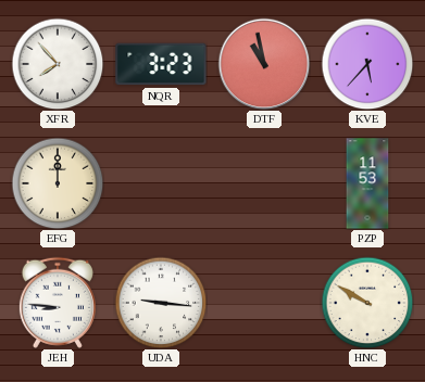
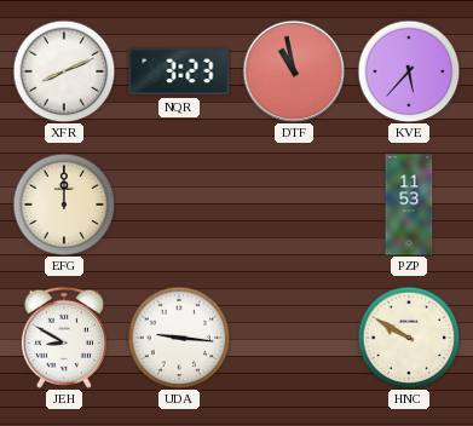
XFR: 7:53 -> 8:11
JEH: 8:46 -> 8:50
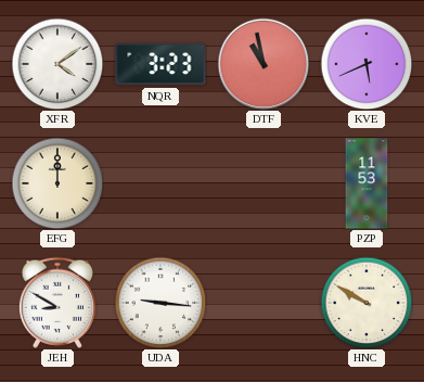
XFR: 8:11 -> 4:09
KVE: 5:37 -> 5:41
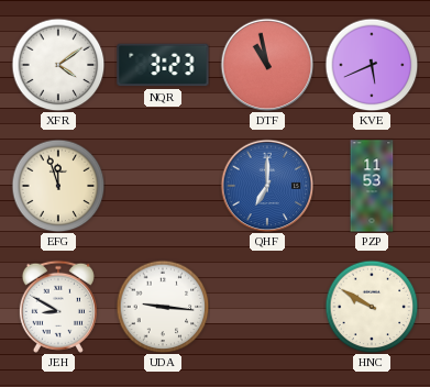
EFG: 12:00 -> 11:57
QHF: none -> 7:00
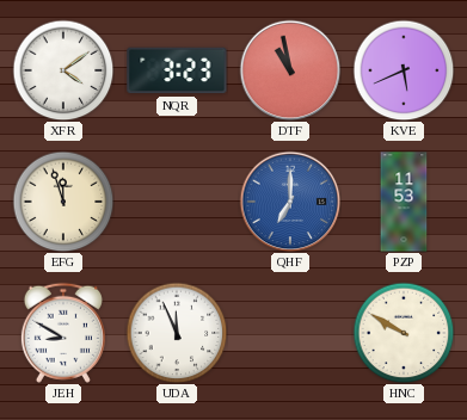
UDA: 9:16 -> 11:56
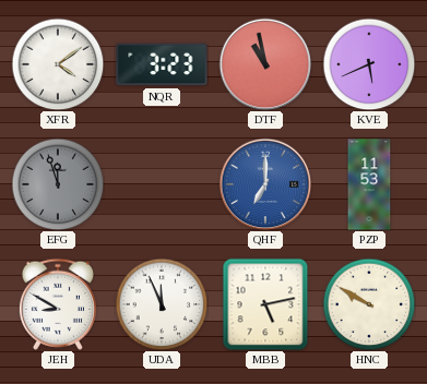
EFG dial: cream -> grey
MBB: none -> 5:13
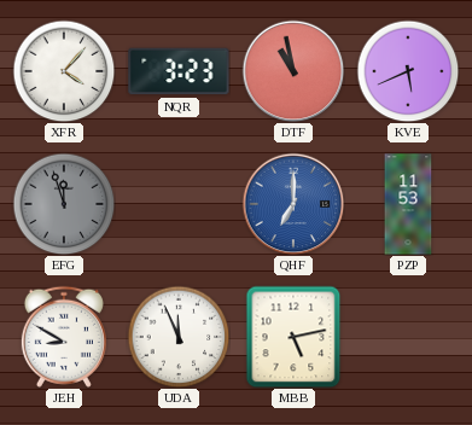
XFR: 4:09 -> 4:07
HNC: 9:50 -> none
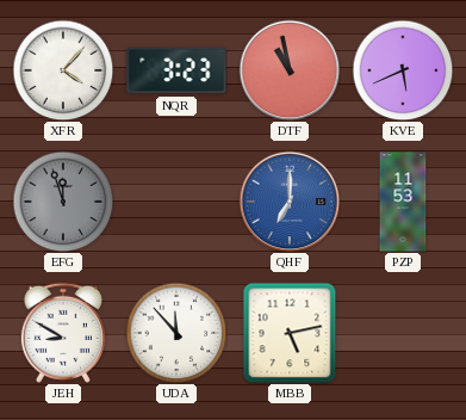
UDA: 11:56 -> 11:53
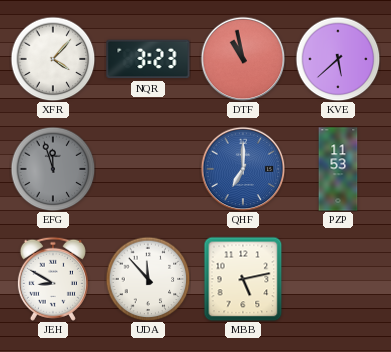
KVE: 5:41 -> 5:38
